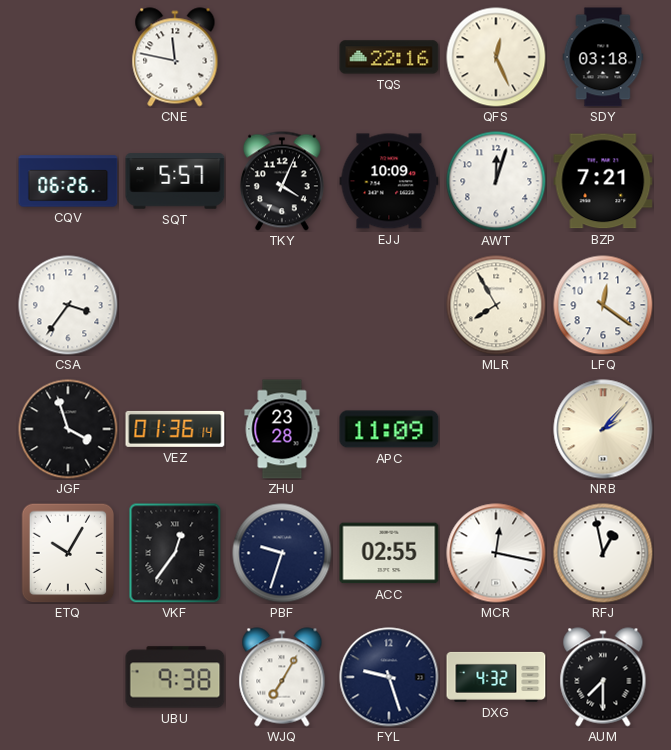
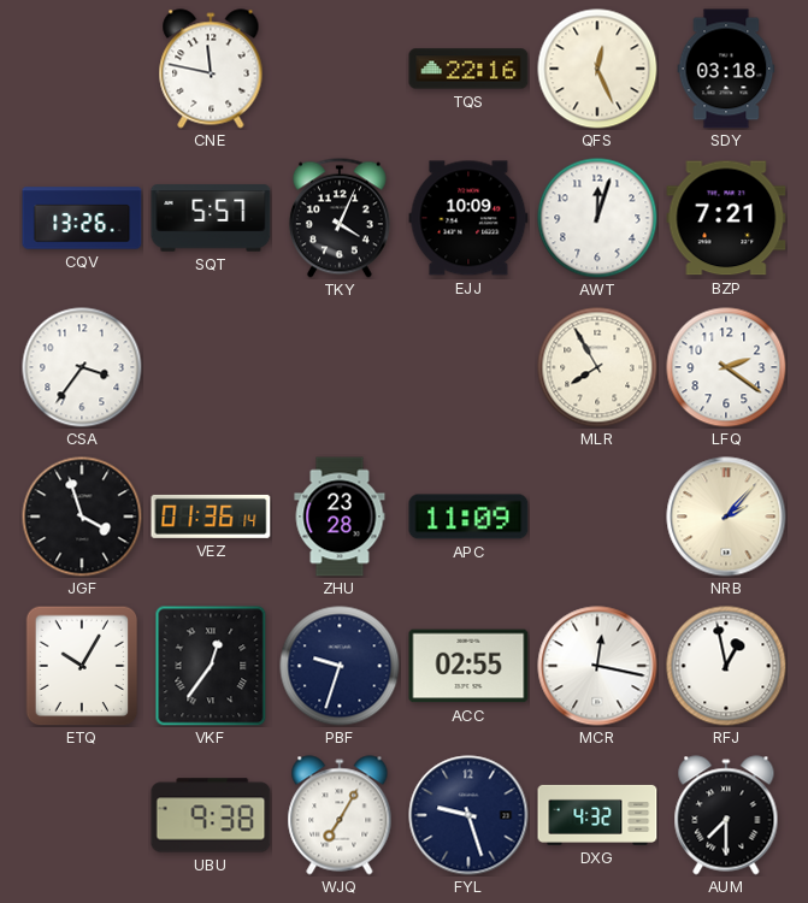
CQV: 06:26 -> 13:26
LFQ: 12:21 -> 2:21
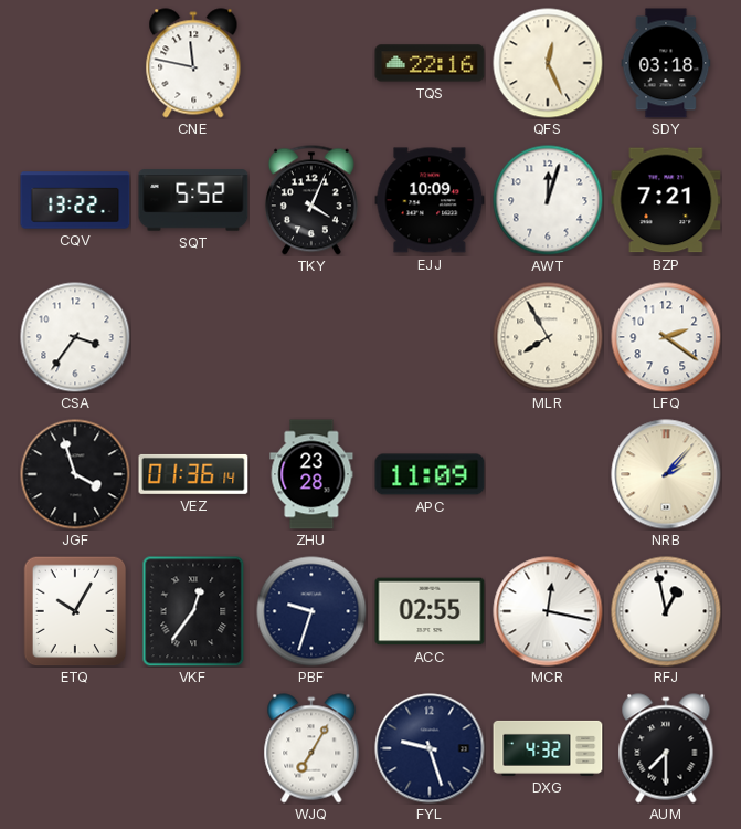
CQV: 13:26 -> 13:22
SQT: 5:57 -> 5:52
UBU: 9:38 -> none
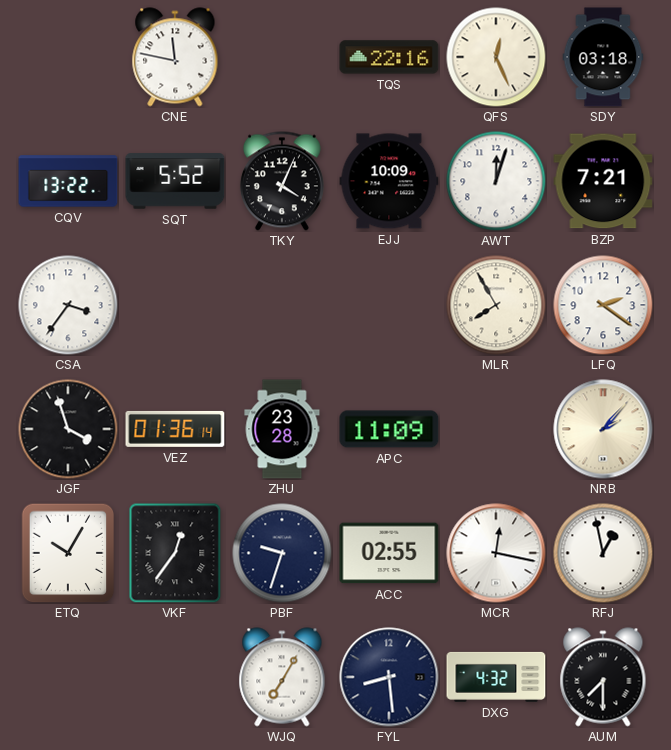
FYL: 9:27 -> 8:29
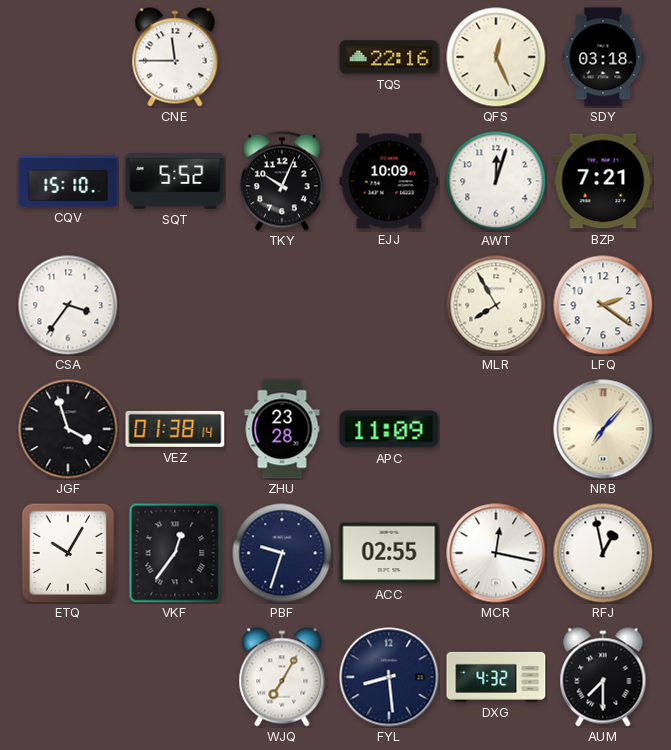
CNE: 11:47 -> 11:45
CQV: 13:22 -> 15:10
TKY: 4:04 -> 10:04
VEZ: 01:36 -> 01:38
NRB: 2:07 -> 7:07
